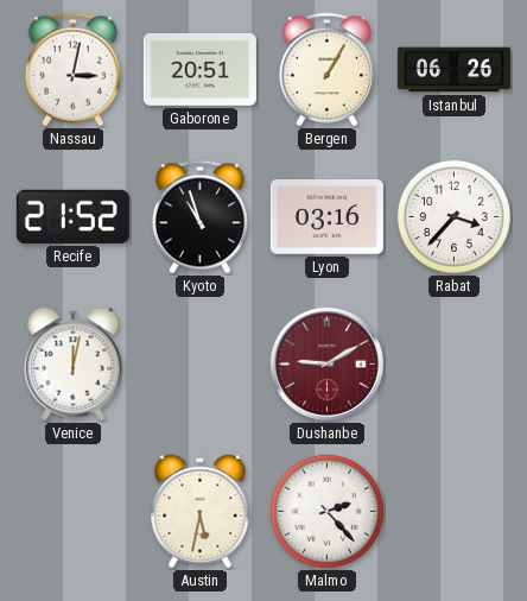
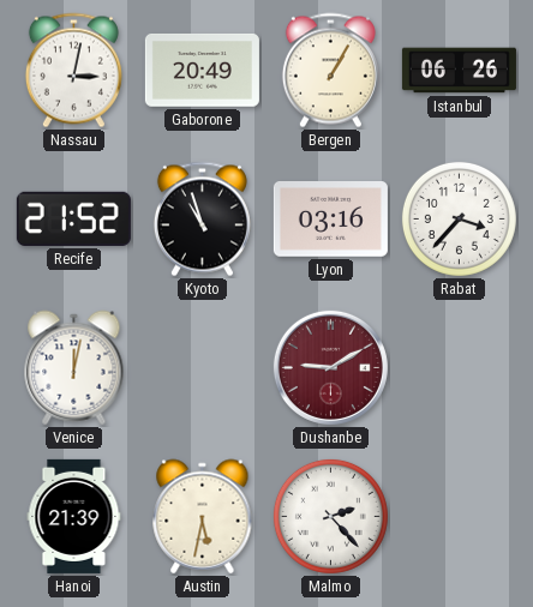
Gaborone: 20:51 -> 20:49
Hanoi: none -> 21:39
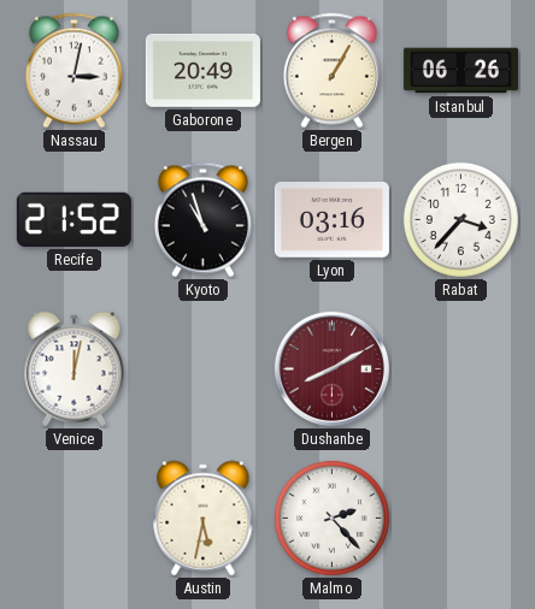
Dushanbe: 9:10 -> 8:10
Hanoi: 21:39 -> none
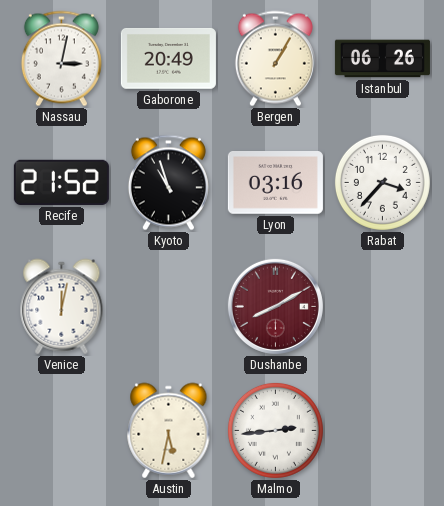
Malmo: 2:23 -> 2:44
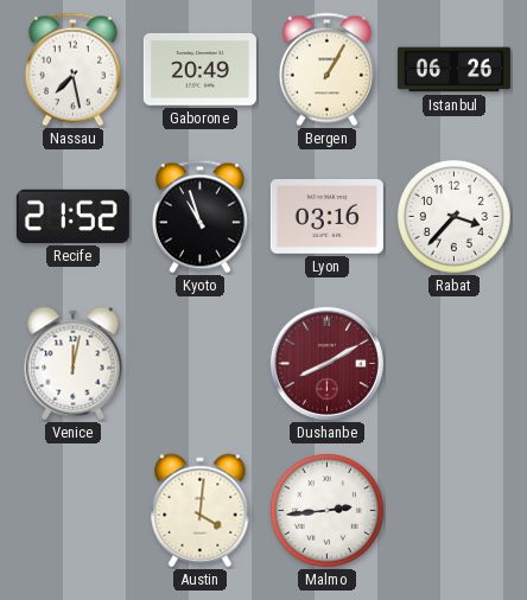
Nassau: 3:02 -> 7:28
Austin: 5:32 -> 4:01
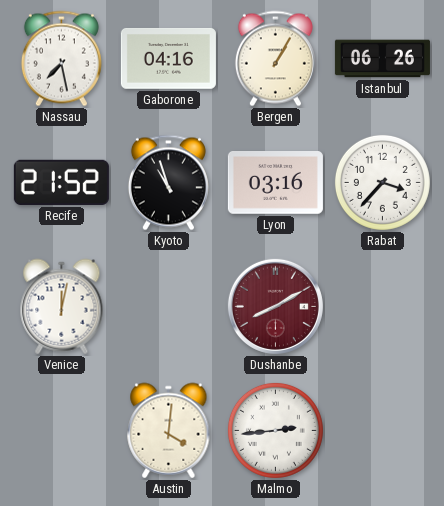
Gaborone: 20:49 -> 04:16
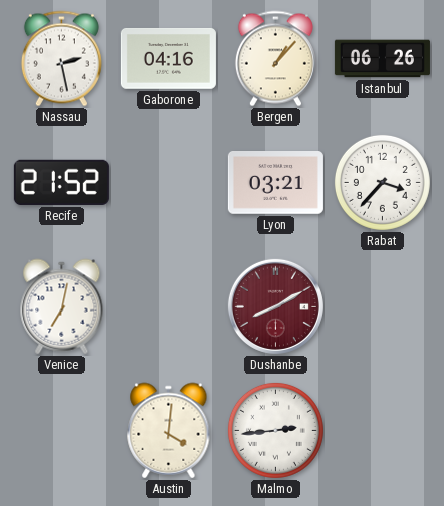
Nassau: 7:28 -> 2:28
Bergen: 1:05 -> 1:07
Kyoto: 10:57 -> none
Lyon: 03:16 -> 03:21
Venice: 12:02 -> 7:02
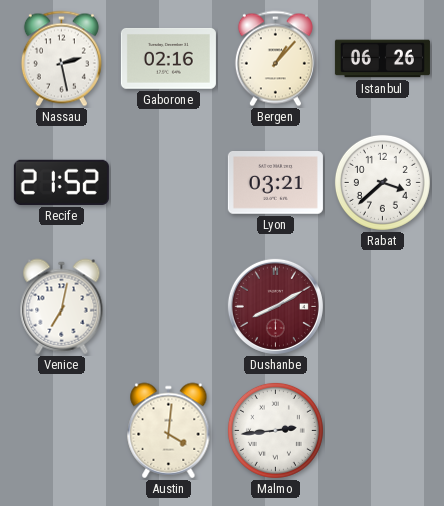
Gaborone: 04:16 -> 02:16
Rabat: 3:37 -> 3:38
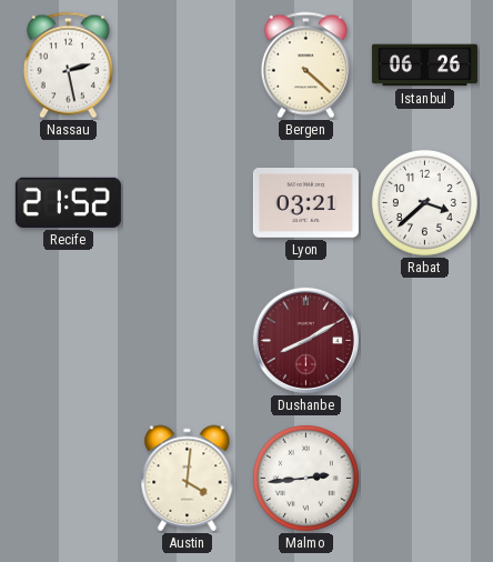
Gaborone: 02:16 -> none
Bergen: 1:07 -> 4:22
Venice: 7:02 -> none
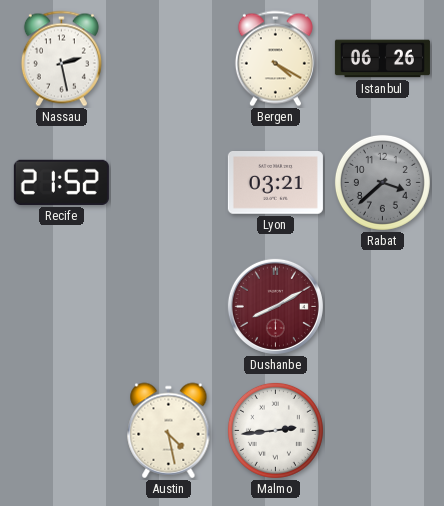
Bergen: 4:22 -> 4:20
Rabat dial: white -> grey
Austin: 4:01 -> 4:28
